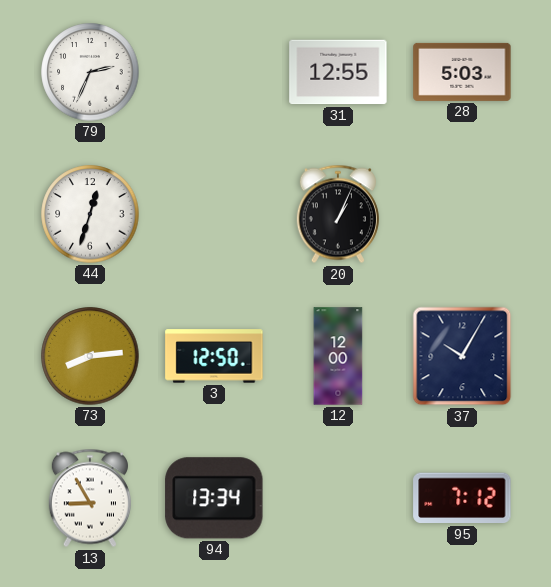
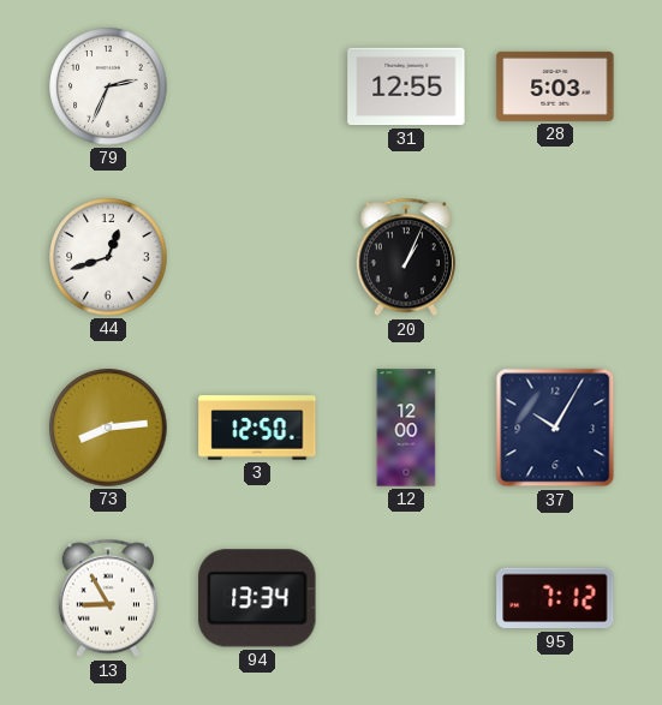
44: 12:33 -> 12:42
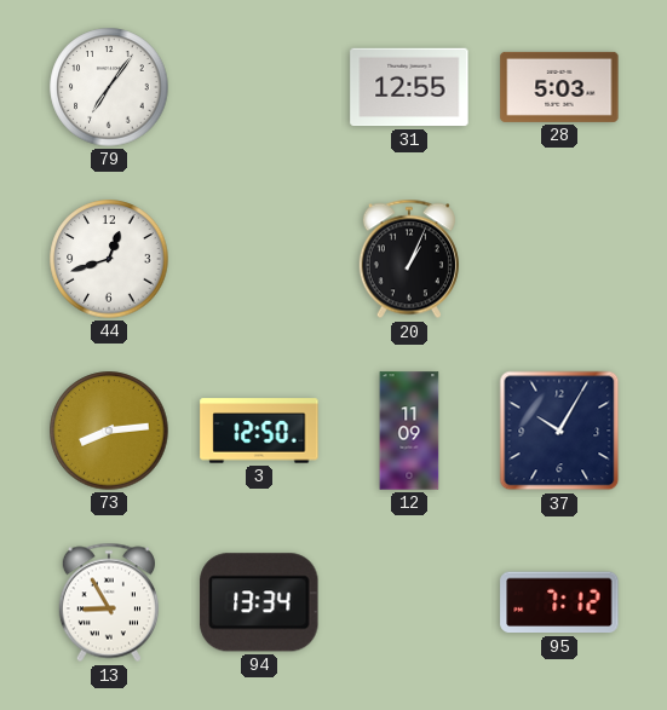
79: 2:34 -> 7:06
12: 12:00 -> 11:09
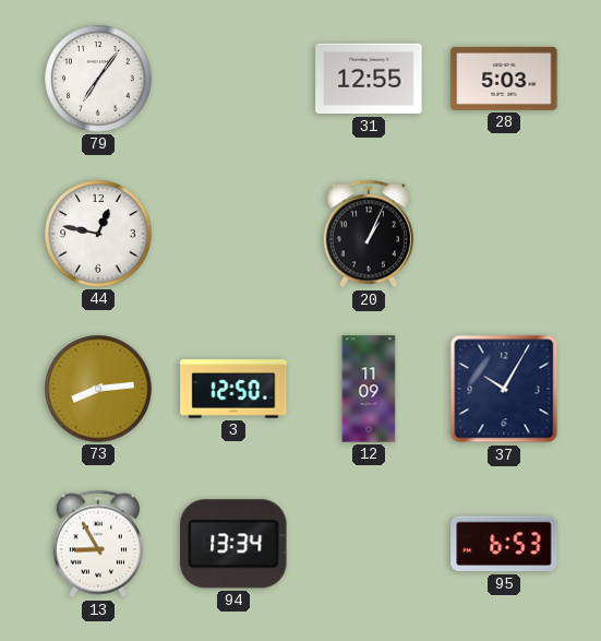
44: 12:42 -> 12:47
95: 7:12 -> 6:53
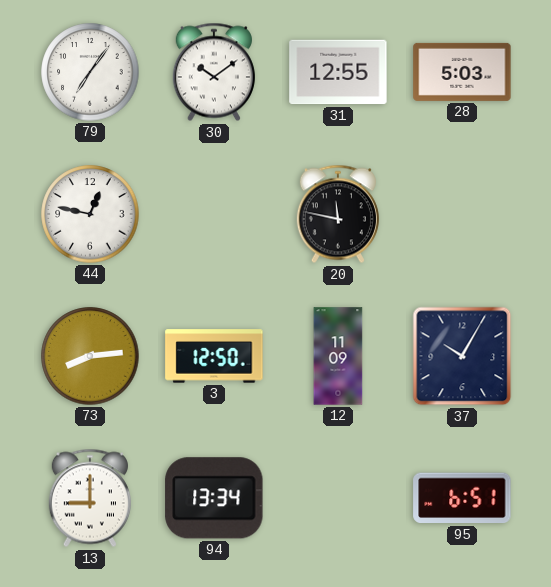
30: none -> 10:09
20: 1:04 -> 11:47
13: 8:55 -> 9:00
95: 6:53 -> 6:51
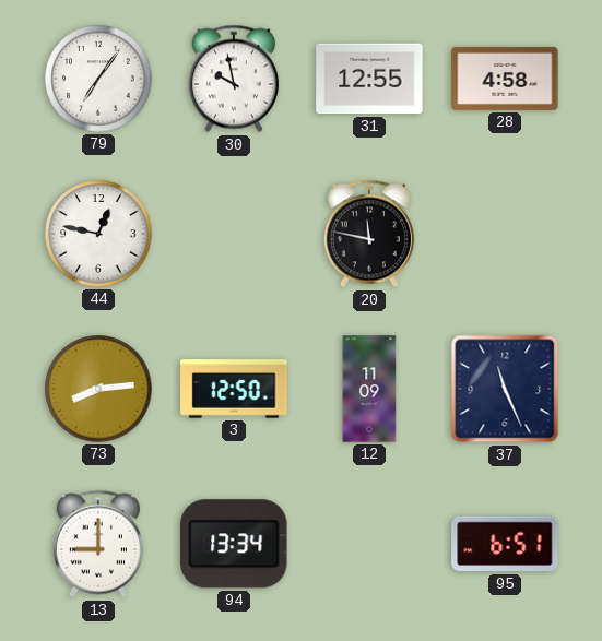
30: 10:09 -> 9:58
28: 5:03 -> 4:58
37: 10:05 -> 11:26
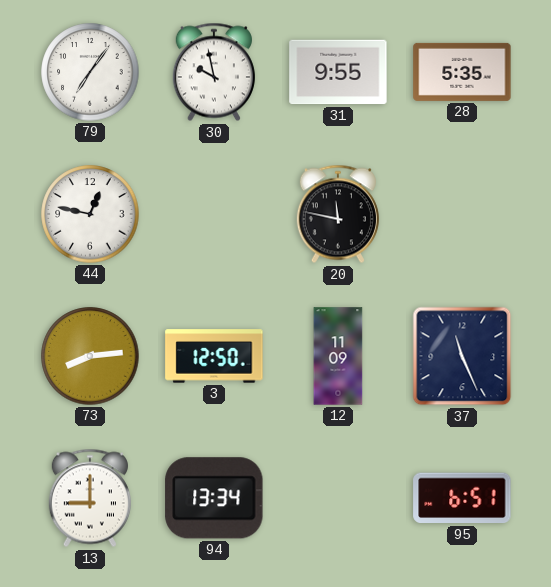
31: 12:55 -> 9:55
28: 4:58 -> 5:35
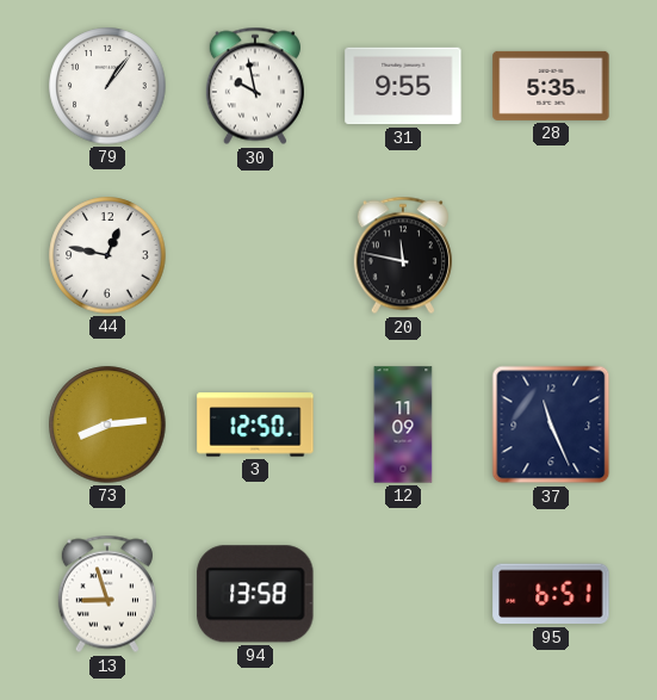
79: 7:06 -> 1:06
13: 9:00 -> 8:57
94: 13:34 -> 13:58
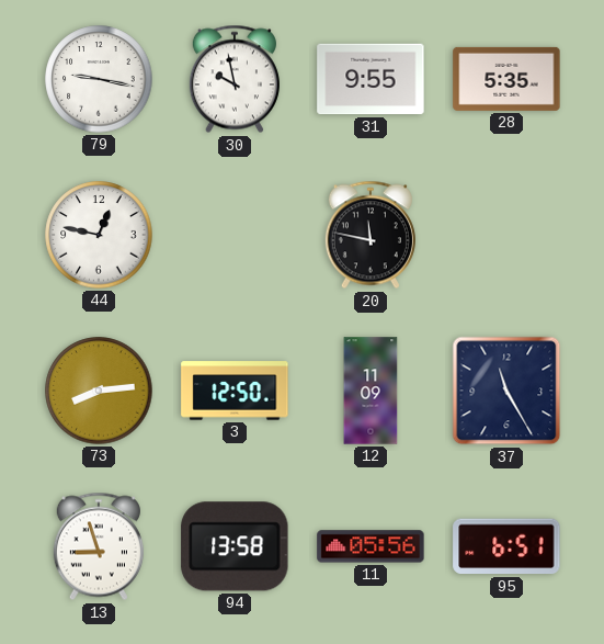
79: 1:06 -> 9:17
37: 11:26 -> 11:25
11: none -> 05:56
